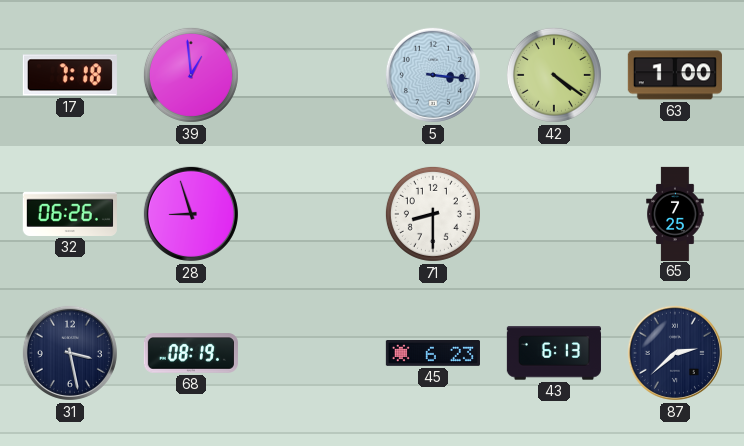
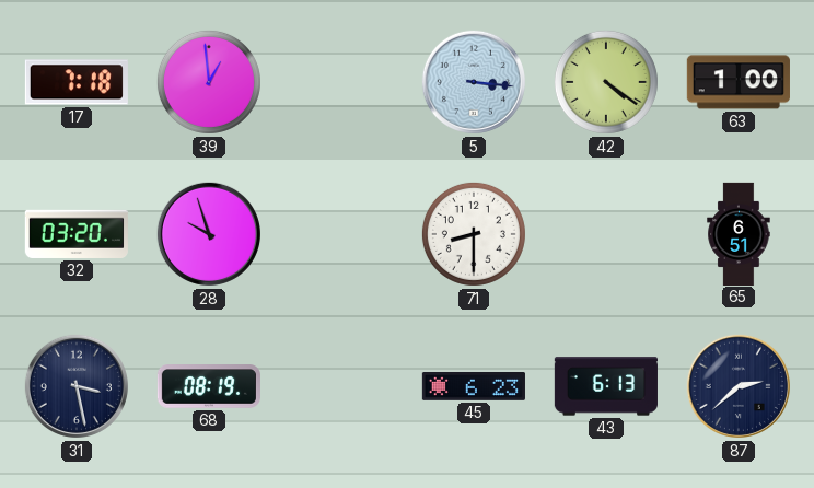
32: 06:26 -> 03:20
28: 8:57 -> 9:57
65: 7:25 -> 6:51
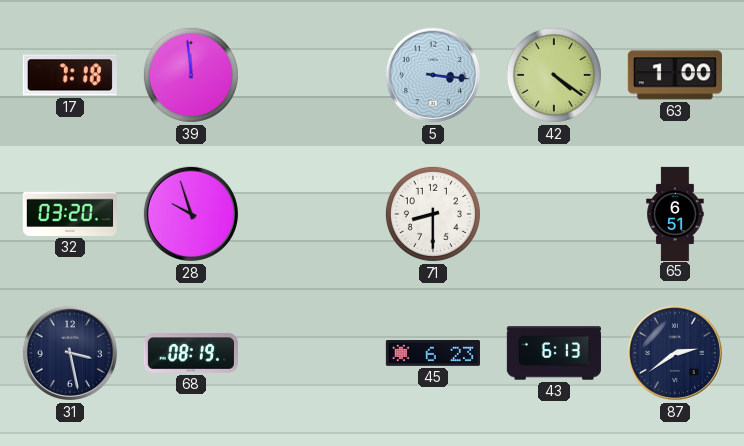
39: 12:59 -> 11:59
87: 2:38 -> 2:39
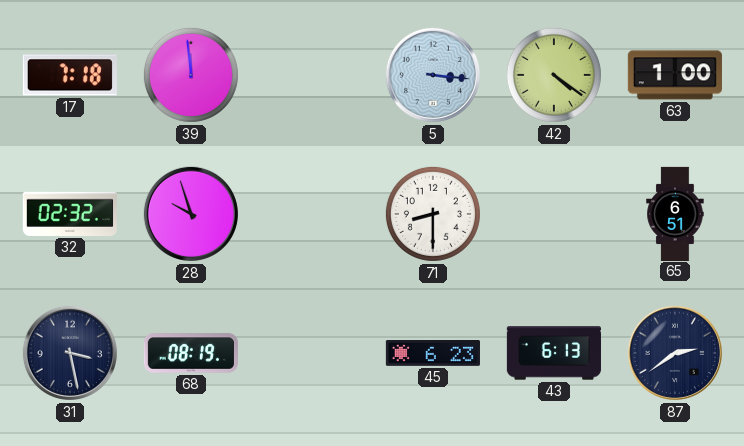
32: 03:20 -> 02:32
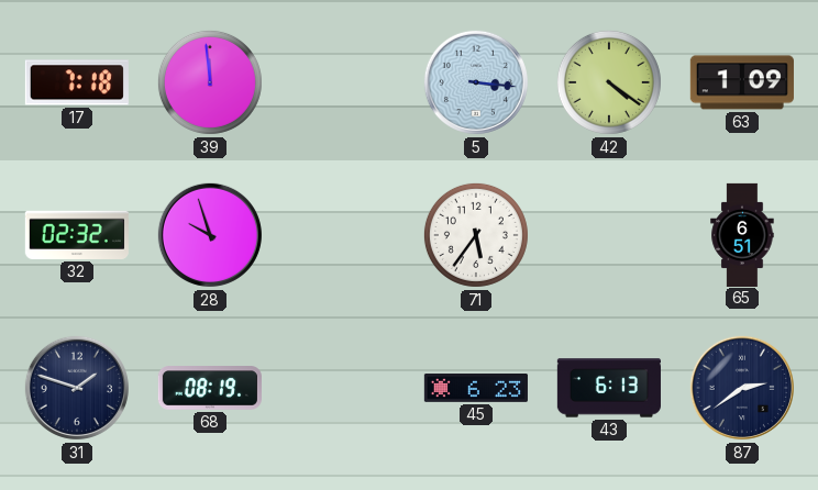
63: 1:00 -> 1:09
71: 8:30 -> 5:36
31: 3:28 -> 1:48
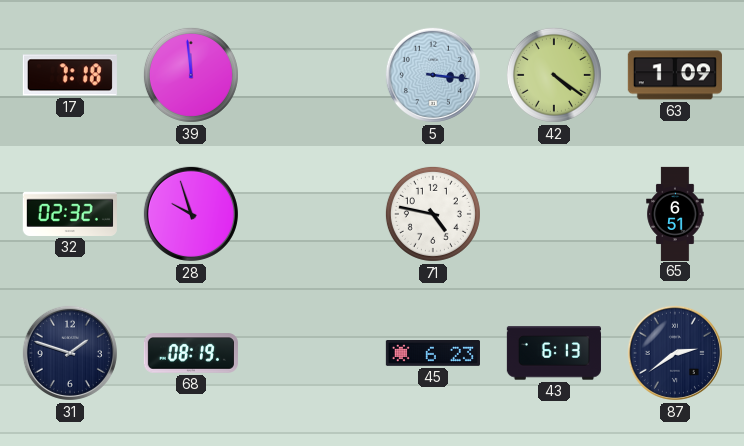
71: 5:36 -> 4:47
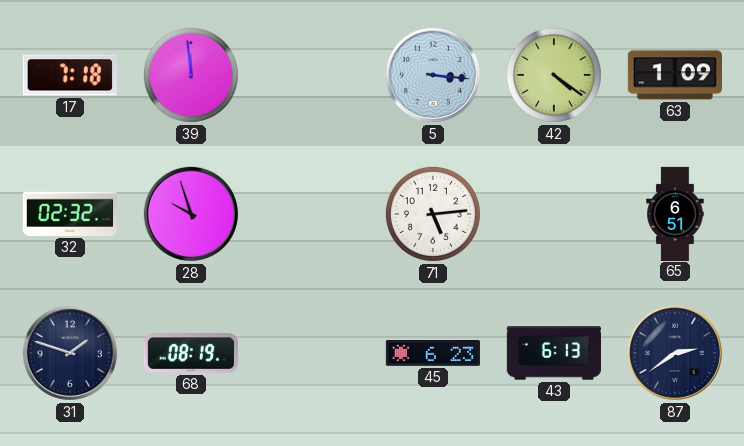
71: 4:47 -> 5:14
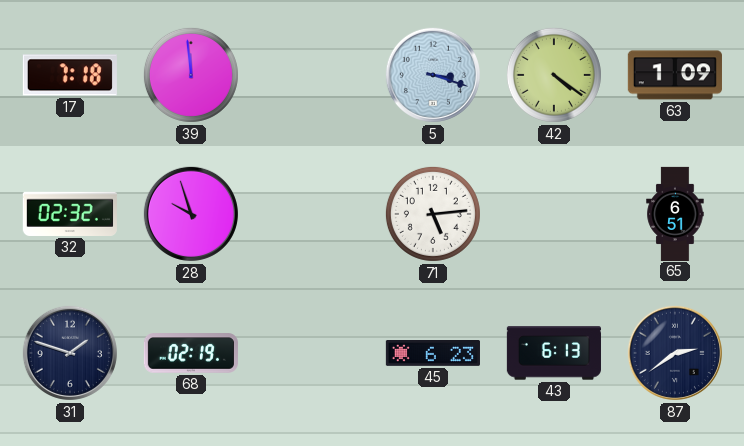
5: 3:16 -> 3:18
68: 08:19 -> 02:19
